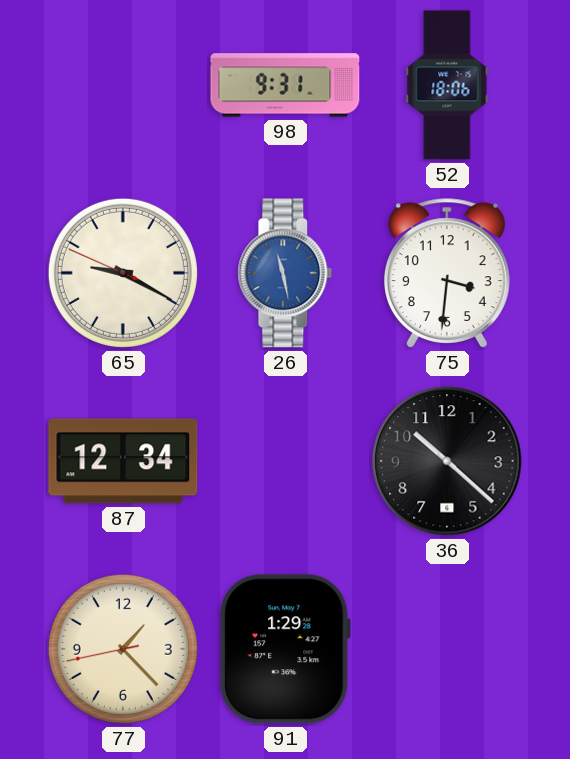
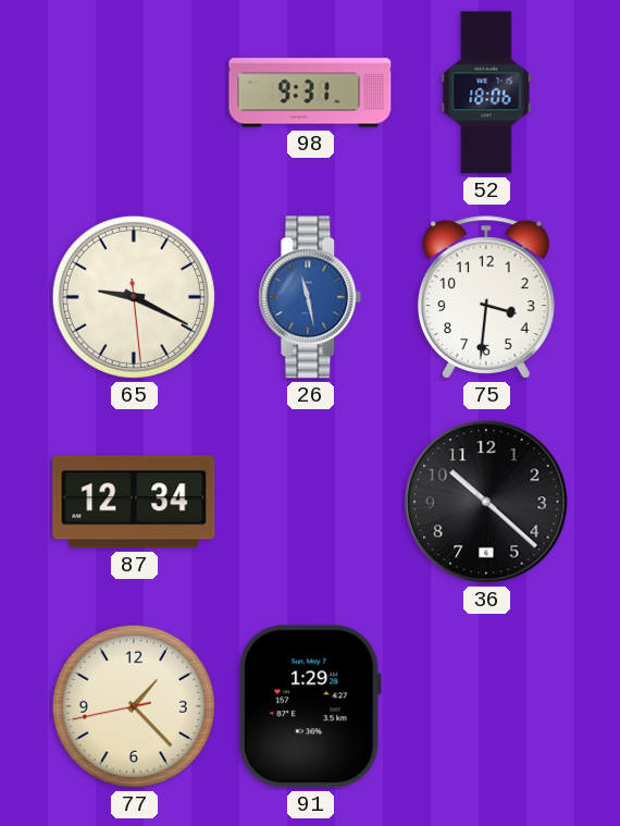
65: 9:19:49 -> 9:19:29
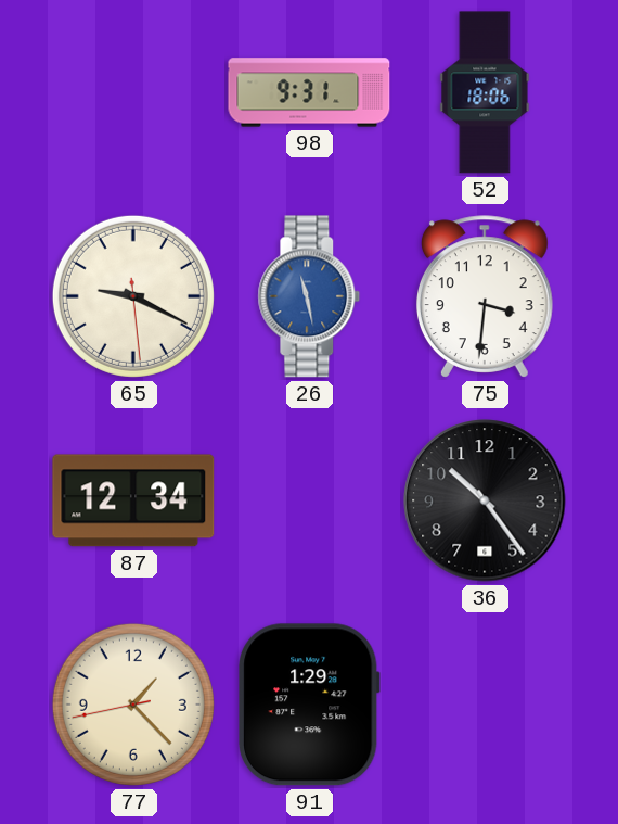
36: 10:22 -> 10:24
